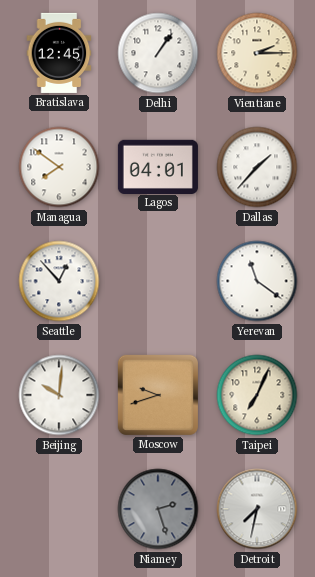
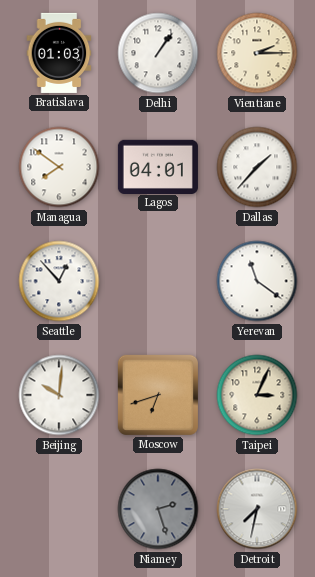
Bratislava: 12:45 -> 01:03
Moscow: 9:42 -> 6:42
Taipei: 7:04 -> 3:04
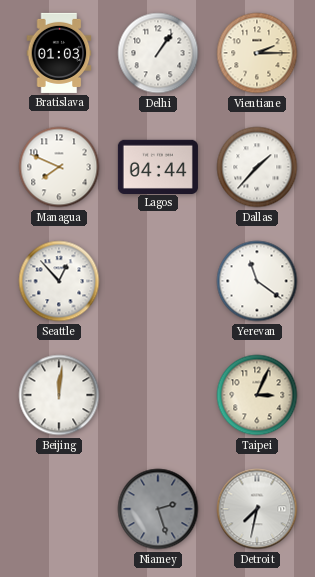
Managua: 7:51 -> 7:49
Lagos: 04:01 -> 04:44
Beijing: 10:01 -> 12:01
Moscow: 6:42 -> none
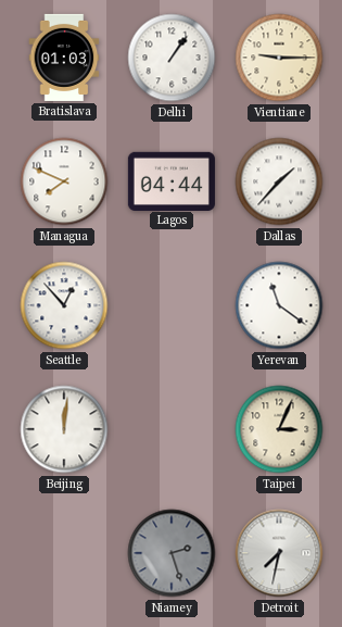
Vientiane: 2:15 -> 9:15
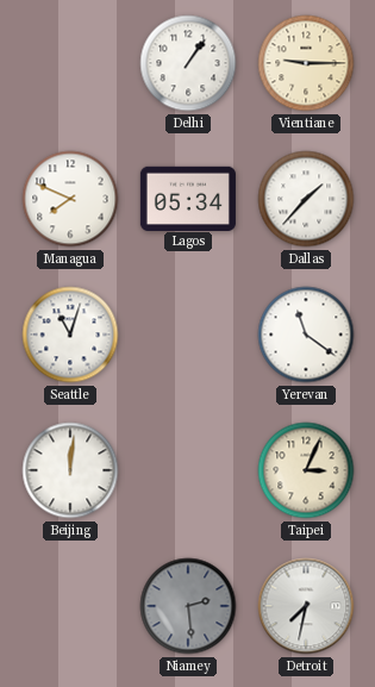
Bratislava: 01:03 -> none
Lagos: 04:44 -> 05:34
Seattle: 12:53 -> 11:03
Niamey: 2:27 -> 2:29
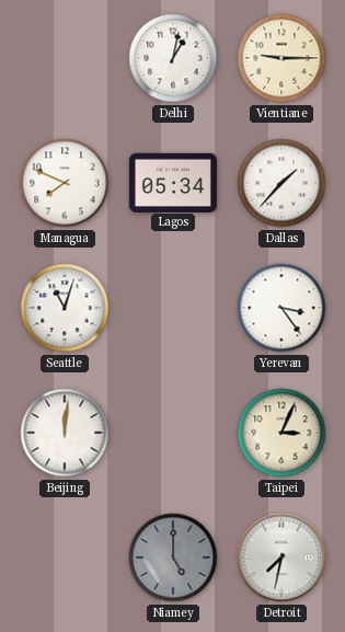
Delhi: 1:06 -> 1:02
Yerevan: 11:21 -> 3:24
Niamey: 2:29 -> 5:00
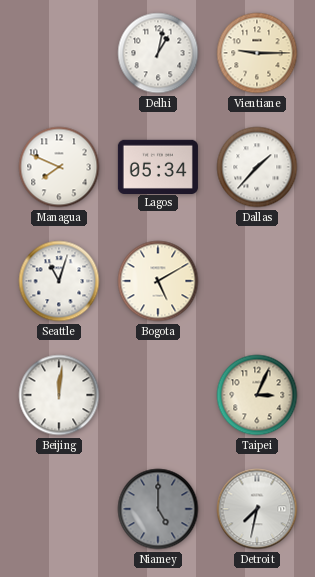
Bogota: none -> 5:10
Yerevan: 3:24 -> none
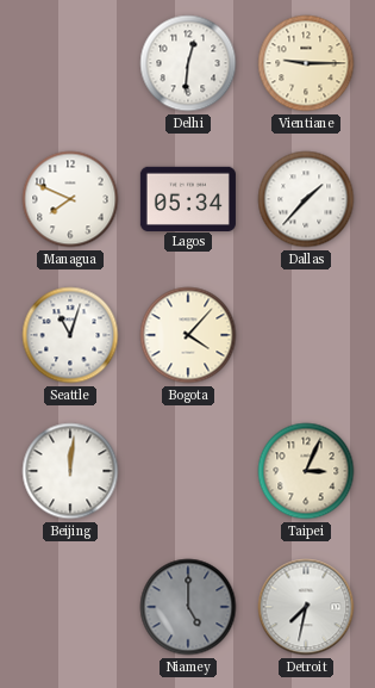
Delhi: 1:02 -> 12:31
Bogota: 5:10 -> 4:07
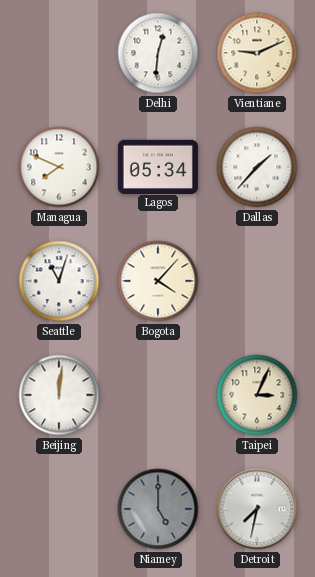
Vientiane: 9:15 -> 9:11
